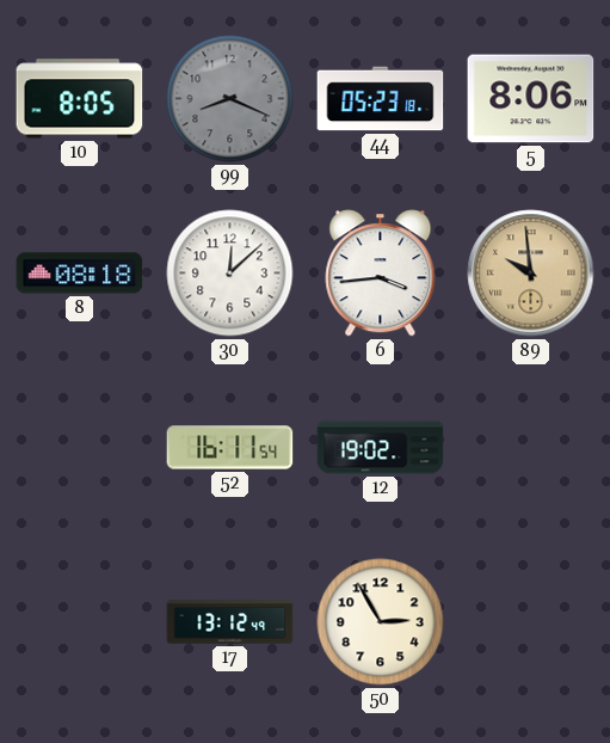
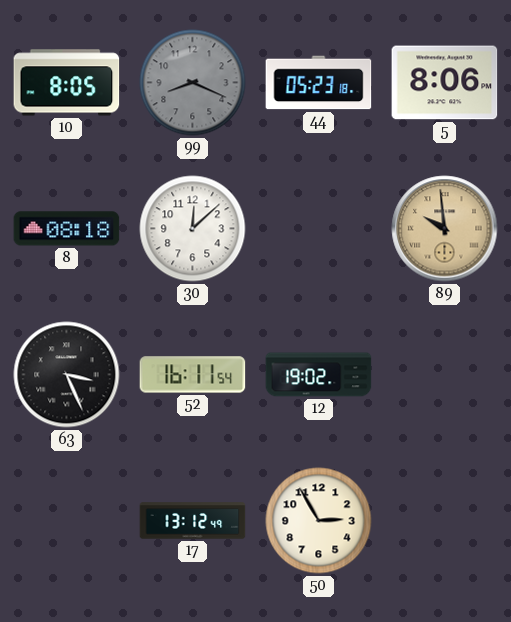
6: 3:44 -> none
63: none -> 3:26
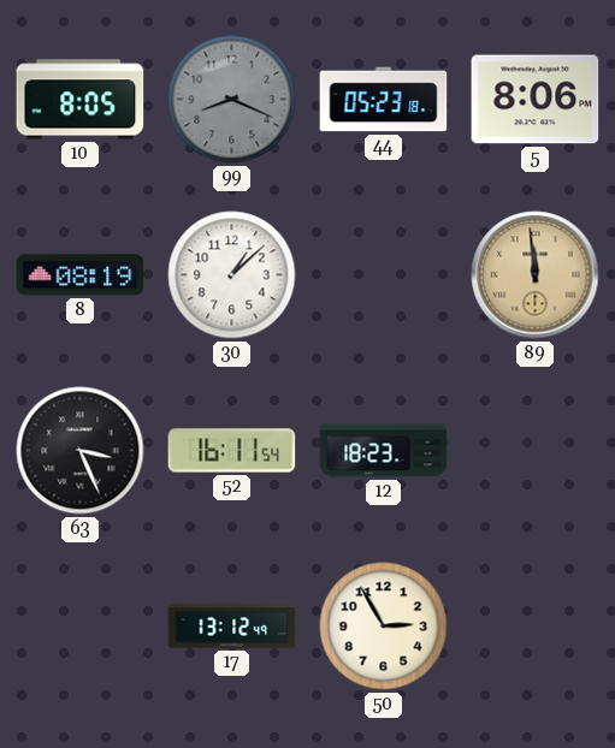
8: 08:18 -> 08:19
30: 12:08 -> 1:08
89: 9:59 -> 11:59
12: 19:02 -> 18:23
